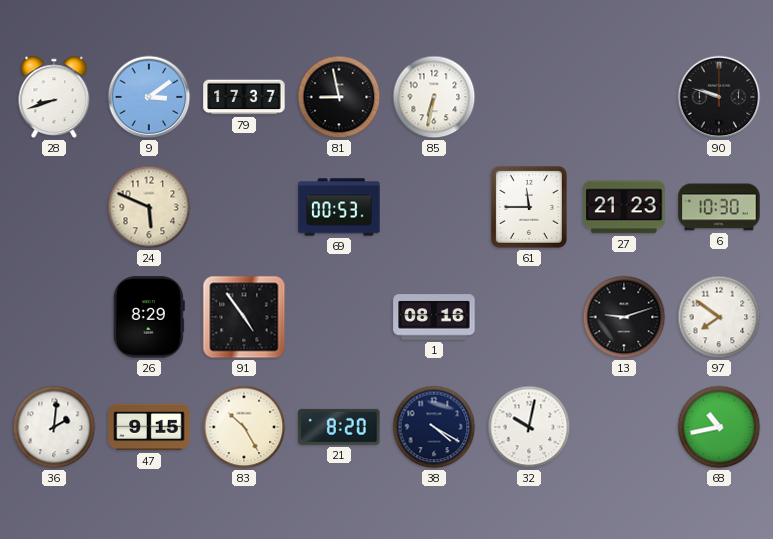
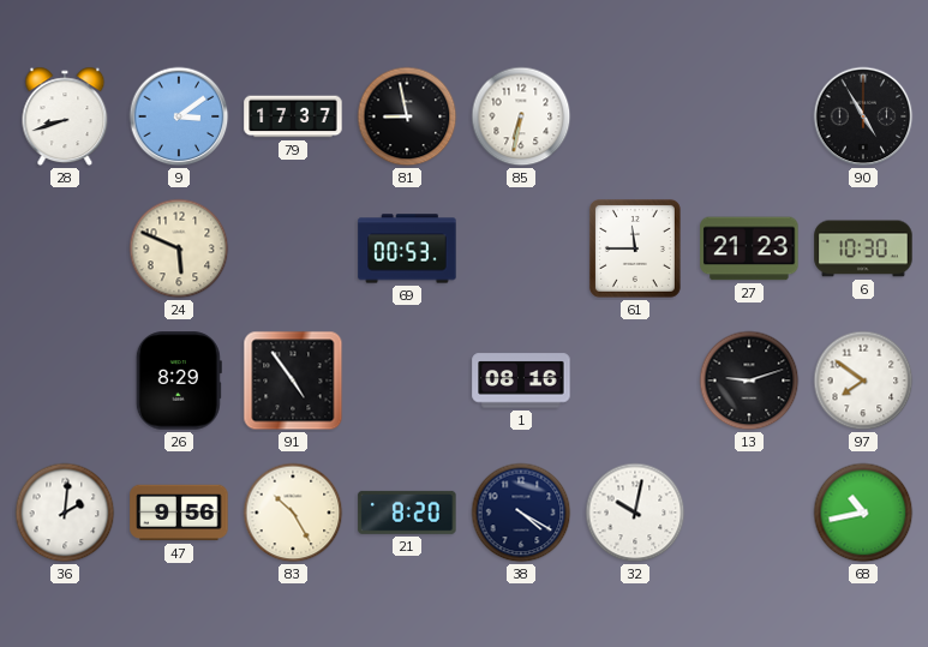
90: 9:48 -> 4:55
47: 9:15 -> 9:56
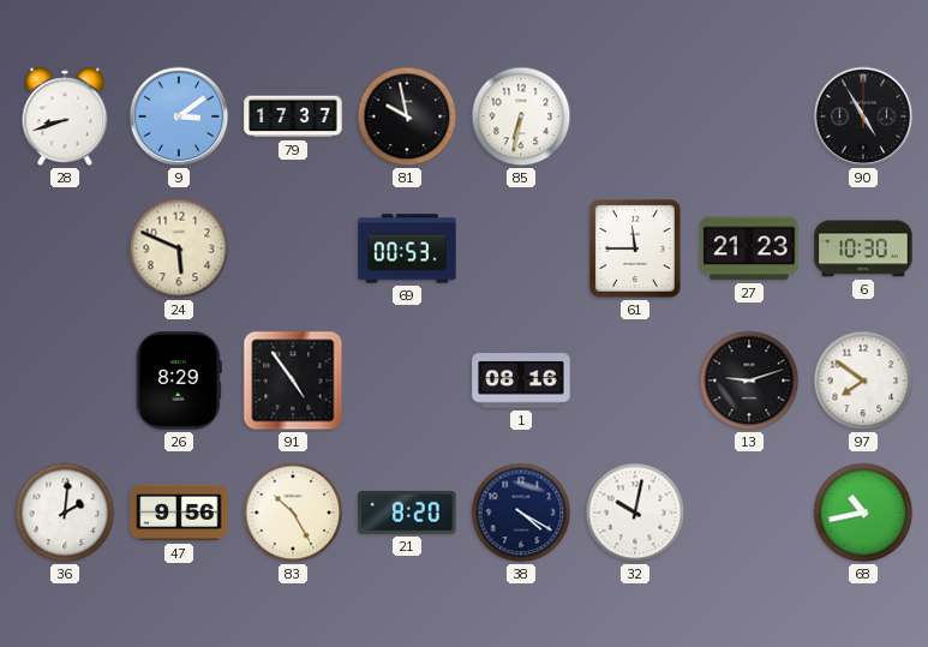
81: 8:58 -> 9:58
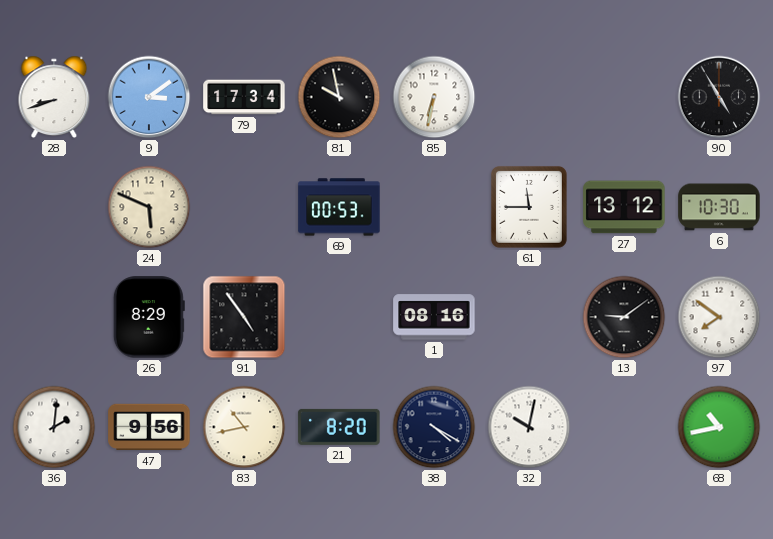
79: 17:37 -> 17:34
27: 21:23 -> 13:12
13: 9:12 -> 9:09
83: 10:25 -> 10:43
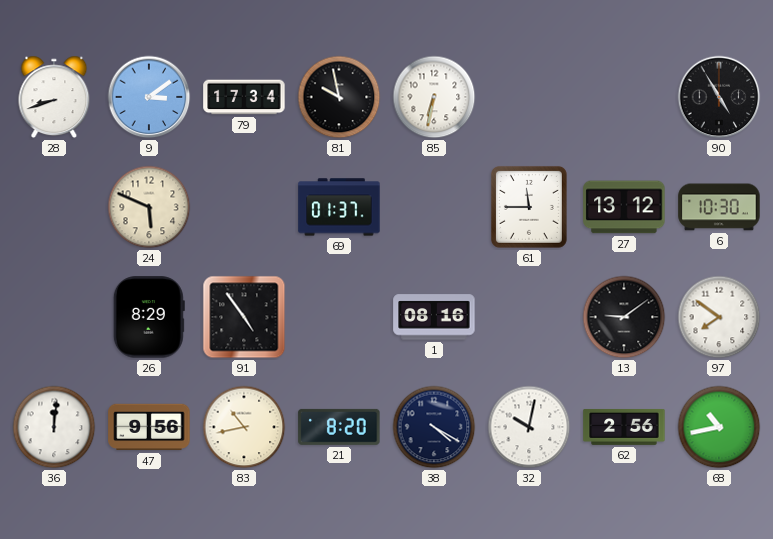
69: 00:53 -> 01:37
36: 2:01 -> 12:01
62: none -> 2:56
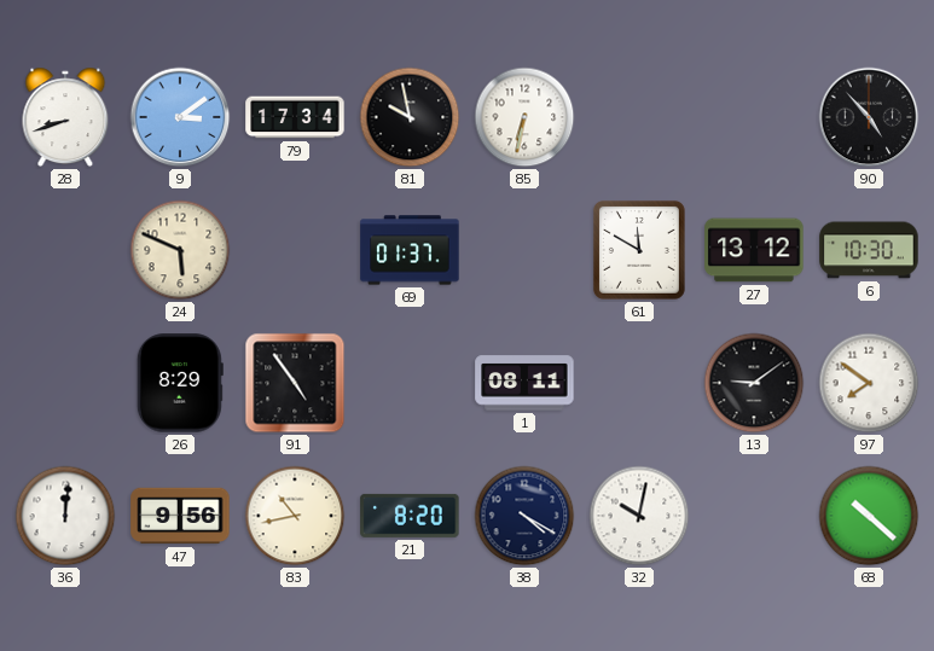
90: 4:55 -> 4:53
61: 11:45 -> 11:50
1: 08:16 -> 08:11
62: 2:56 -> none
68: 10:43 -> 10:22
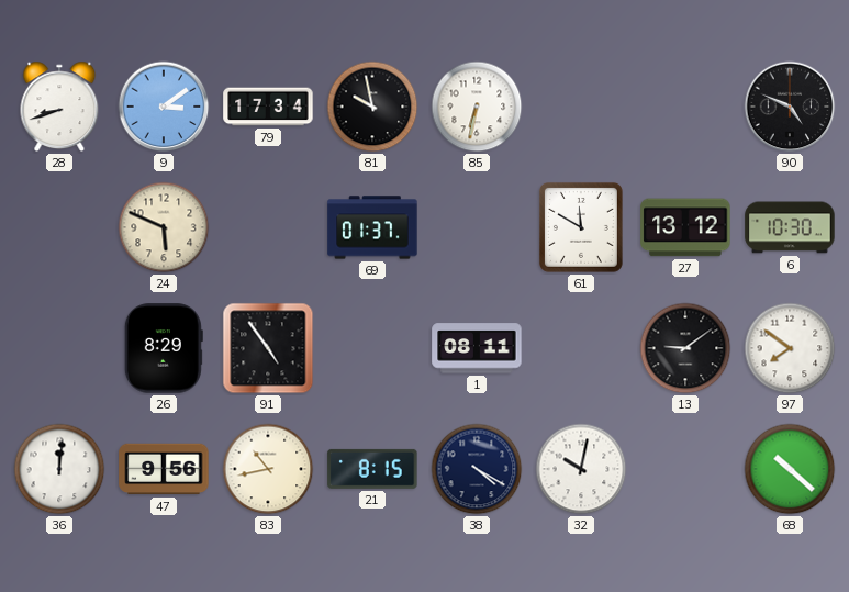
90: 4:53 -> 4:49
21: 8:20 -> 8:15
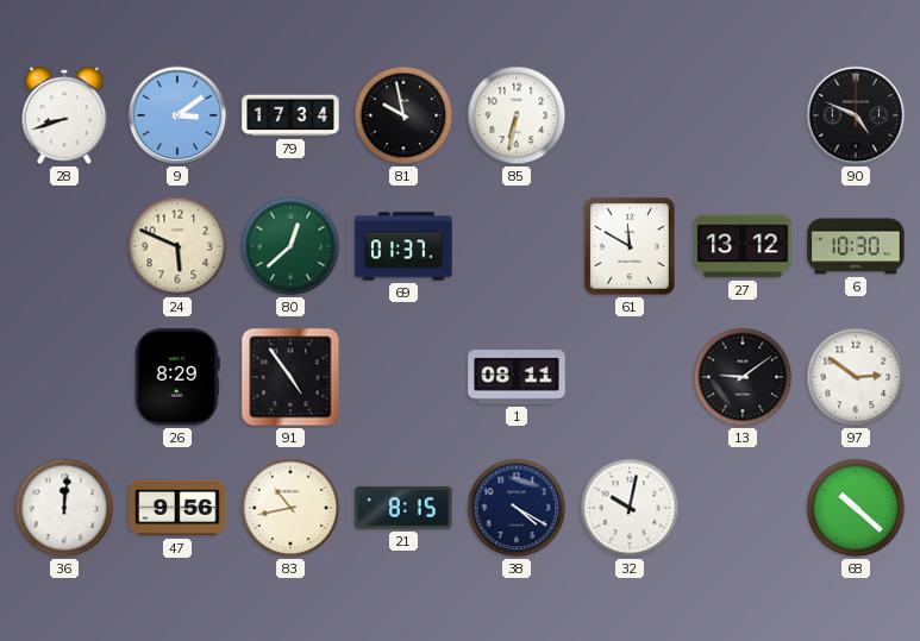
80: none -> 12:38
97: 7:51 -> 2:51
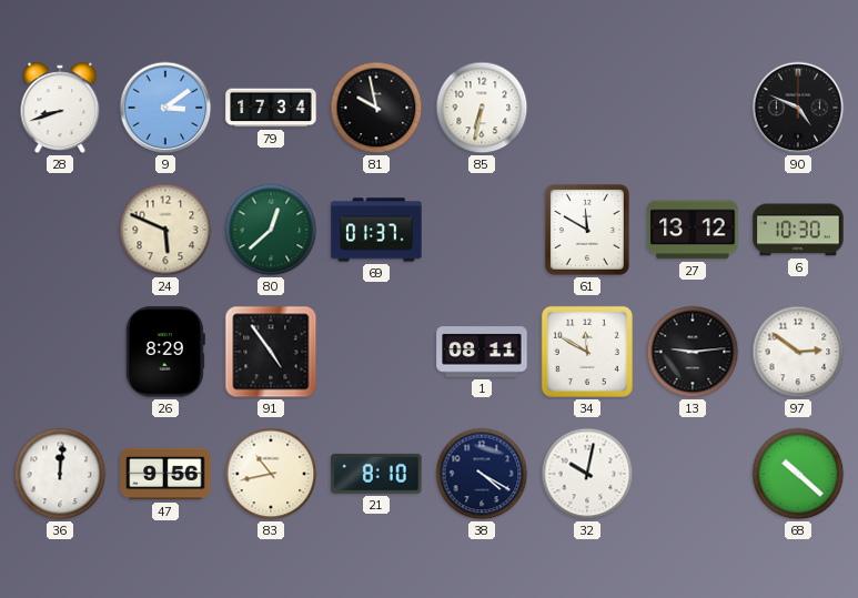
34: none -> 11:50
13: 9:09 -> 9:14
21: 8:15 -> 8:10
